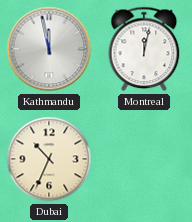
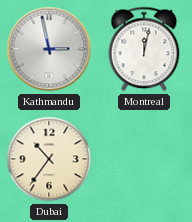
Kathmandu: 11:58 -> 2:58
Dubai: 10:34 -> 10:36
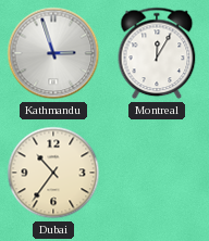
Kathmandu: 2:58 -> 2:57
Montreal: 12:02 -> 12:05
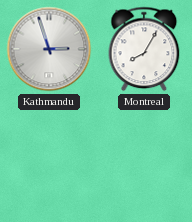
Montreal: 12:05 -> 8:05
Dubai: 10:36 -> none
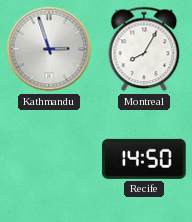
Recife: none -> 14:50
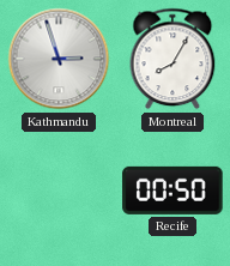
Recife: 14:50 -> 00:50
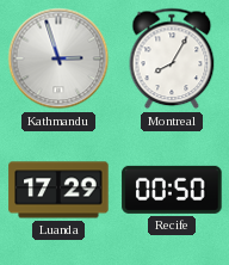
Luanda: none -> 17:29
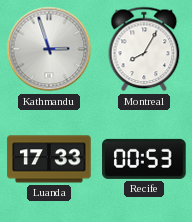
Luanda: 17:29 -> 17:33
Recife: 00:50 -> 00:53
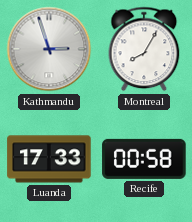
Recife: 00:53 -> 00:58
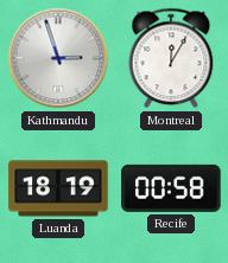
Montreal: 8:05 -> 12:05
Luanda: 17:33 -> 18:19
